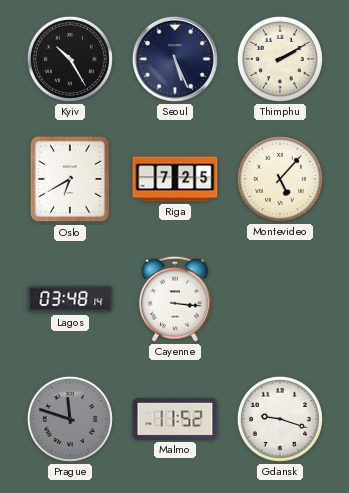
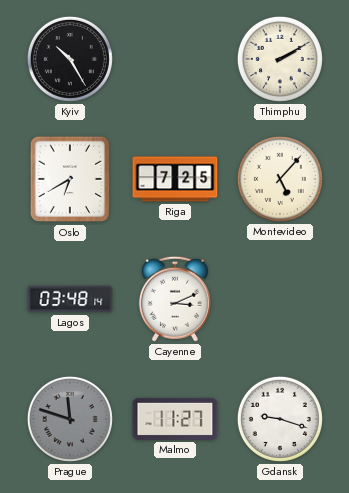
Seoul: 5:26 -> none
Cayenne: 3:16 -> 3:11
Malmo: 11:52 -> 11:27
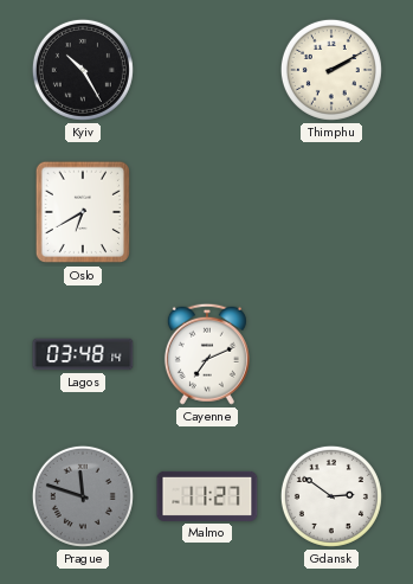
Riga: 7:25 -> none
Montevideo: 5:07 -> none
Cayenne: 3:11 -> 7:11
Gdansk: 9:18 -> 2:51
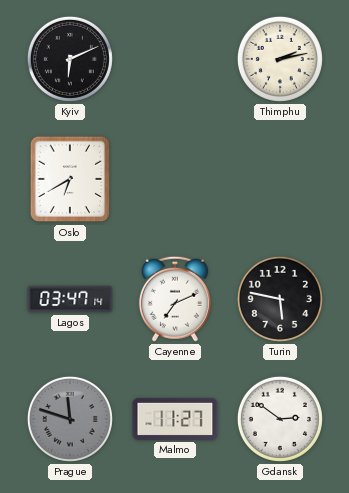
Kyiv: 10:25 -> 6:11
Thimphu: 2:10 -> 2:13
Lagos: 03:48 -> 03:47
Turin: none -> 5:47
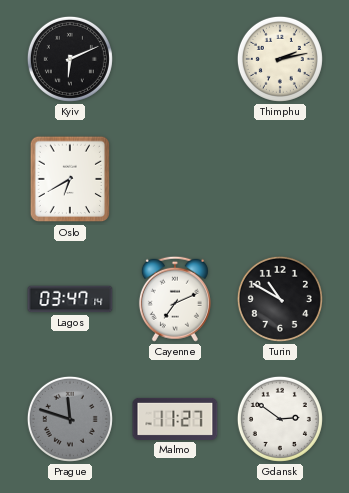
Turin: 5:47 -> 10:50
